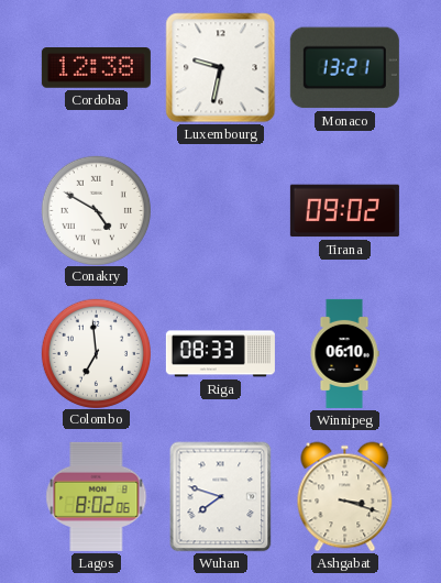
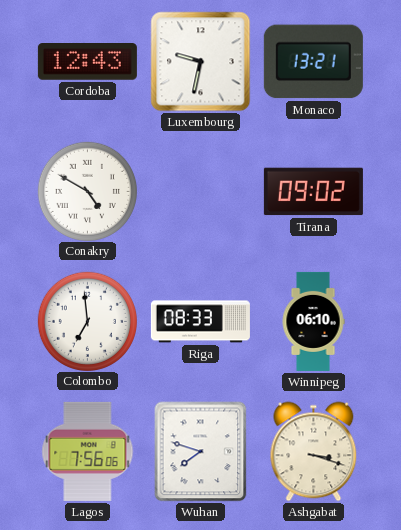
Cordoba: 12:38 -> 12:43
Lagos: 8:02 -> 7:56
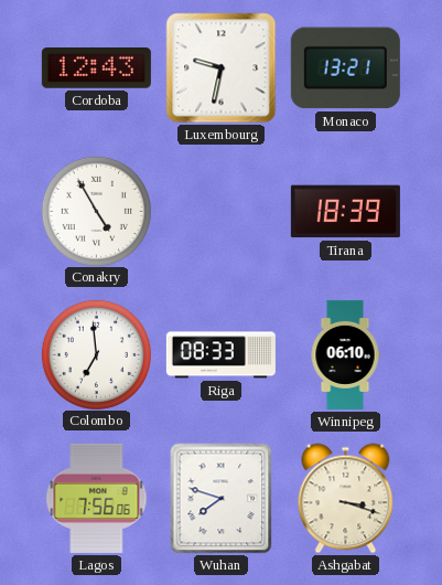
Conakry: 4:50 -> 4:55
Tirana: 09:02 -> 18:39
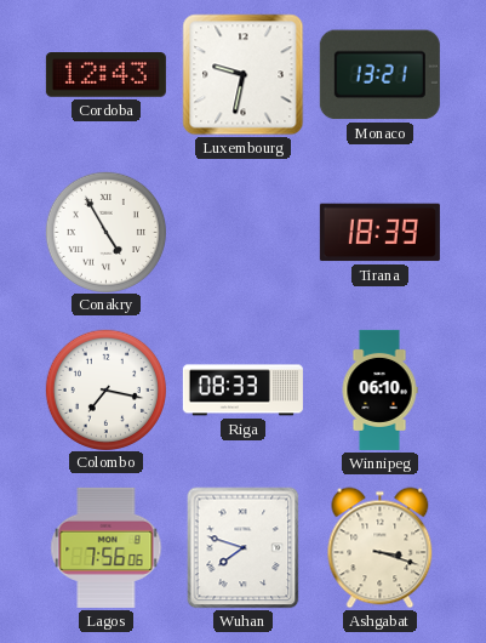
Colombo: 6:59 -> 7:17
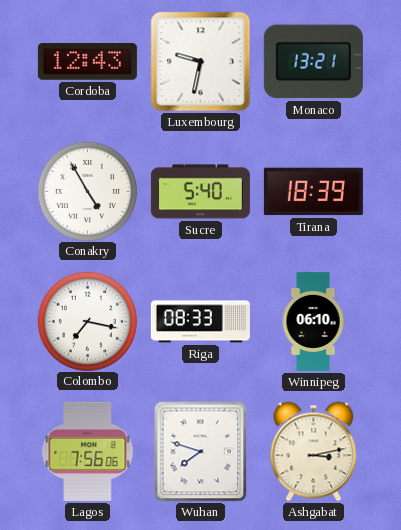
Sucre: none -> 5:40
Ashgabat: 3:18 -> 3:13
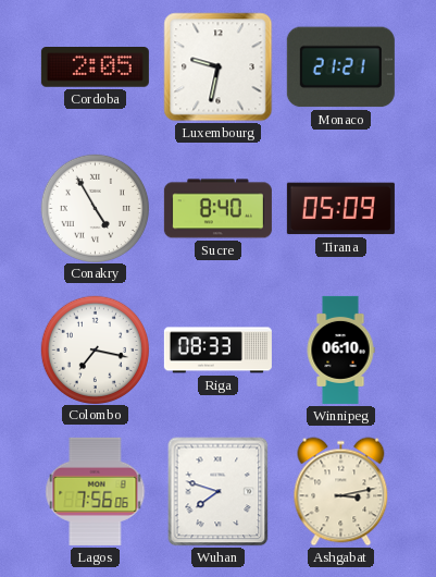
Cordoba: 12:43 -> 2:05
Monaco: 13:21 -> 21:21
Sucre: 5:40 -> 8:40
Tirana: 18:39 -> 05:09
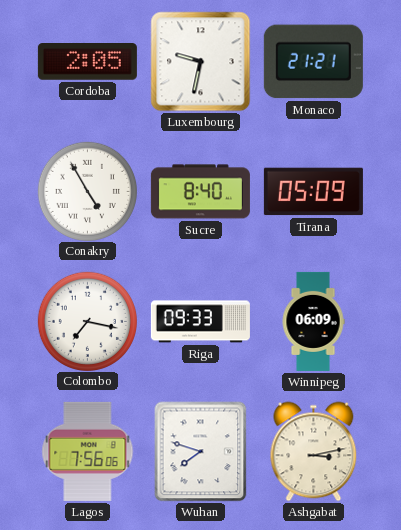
Riga: 08:33 -> 09:33
Winnipeg: 06:10 -> 06:09
